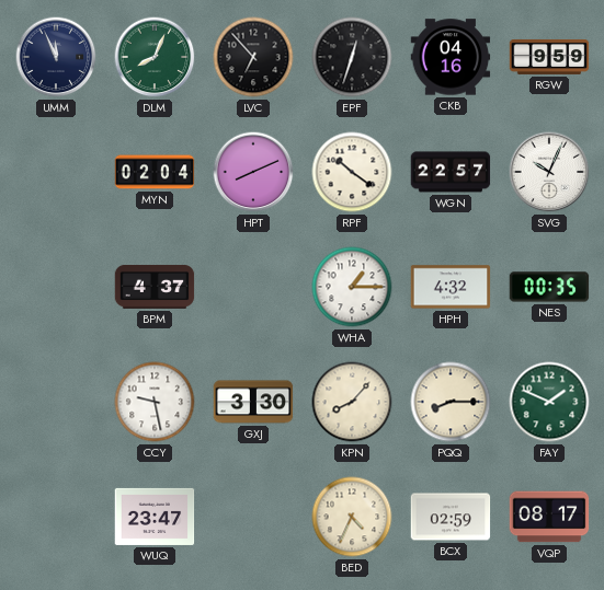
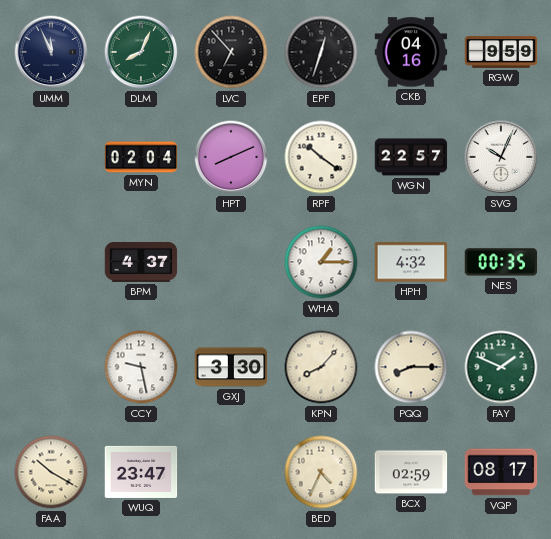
FAA: none -> 10:20
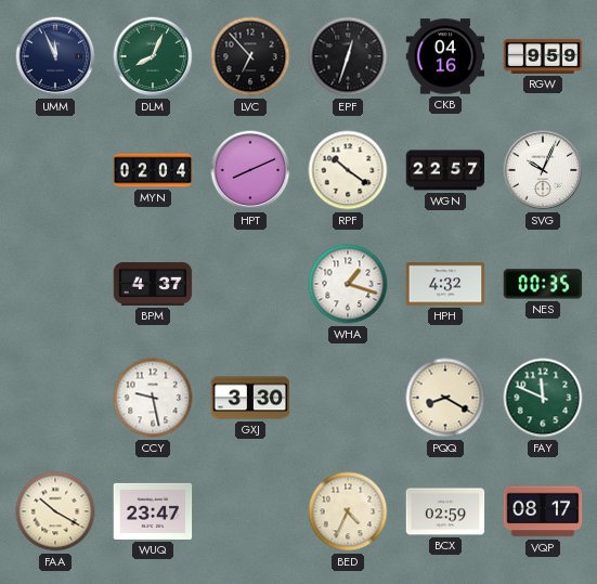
WHA: 1:15 -> 1:18
KPN: 8:07 -> none
PQQ: 8:15 -> 8:20
FAY: 1:49 -> 11:49
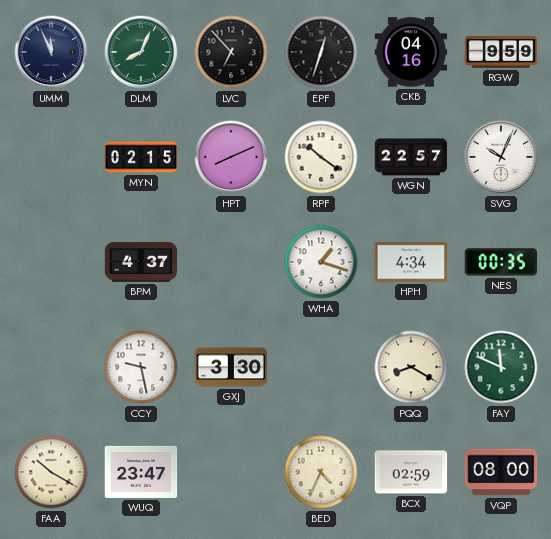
MYN: 02:04 -> 02:15
HPH: 4:32 -> 4:34
VQP: 08:17 -> 08:00
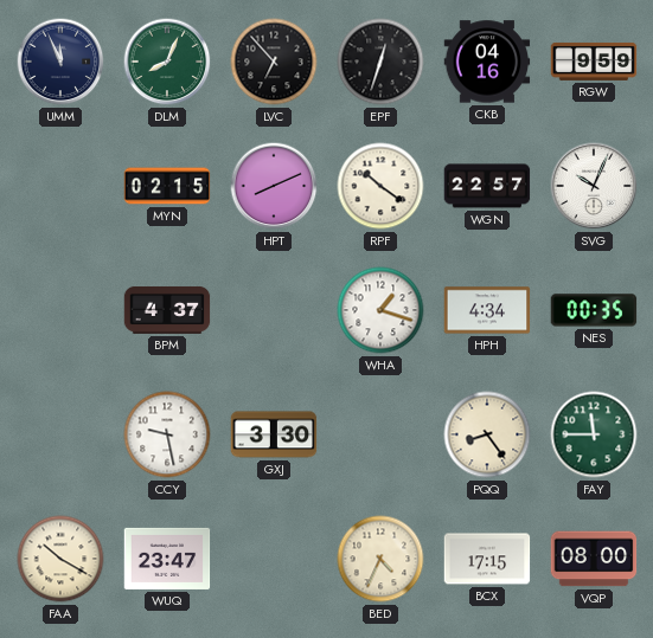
PQQ: 8:20 -> 8:24
FAY: 11:49 -> 11:45
BCX: 02:59 -> 17:15
